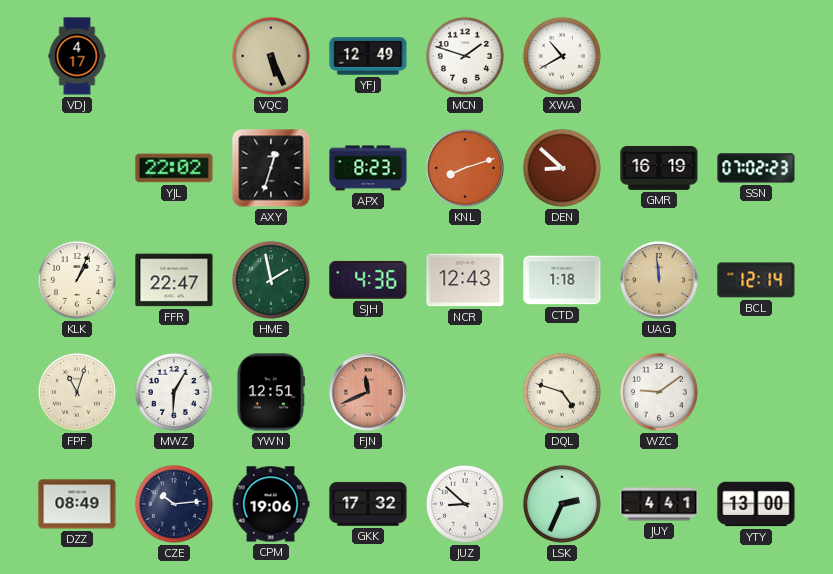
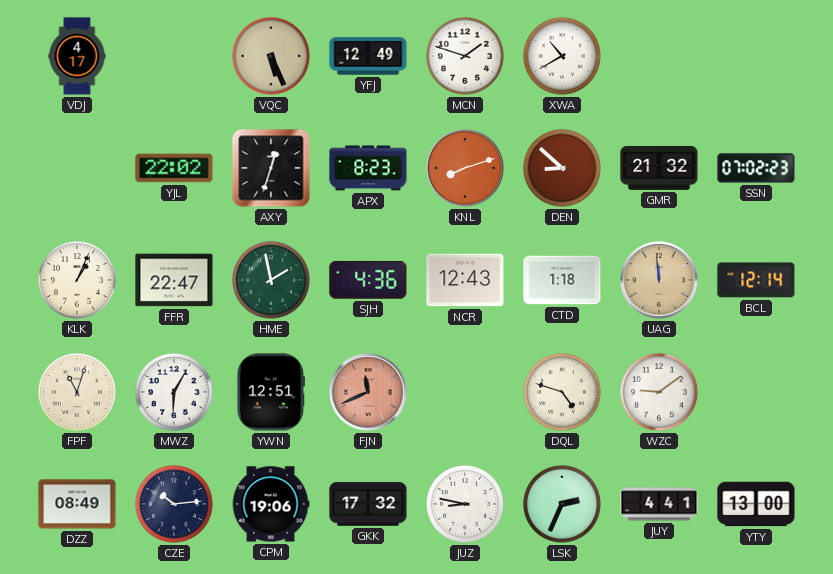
GMR: 16:19 -> 21:32
JUZ: 8:52 -> 8:47
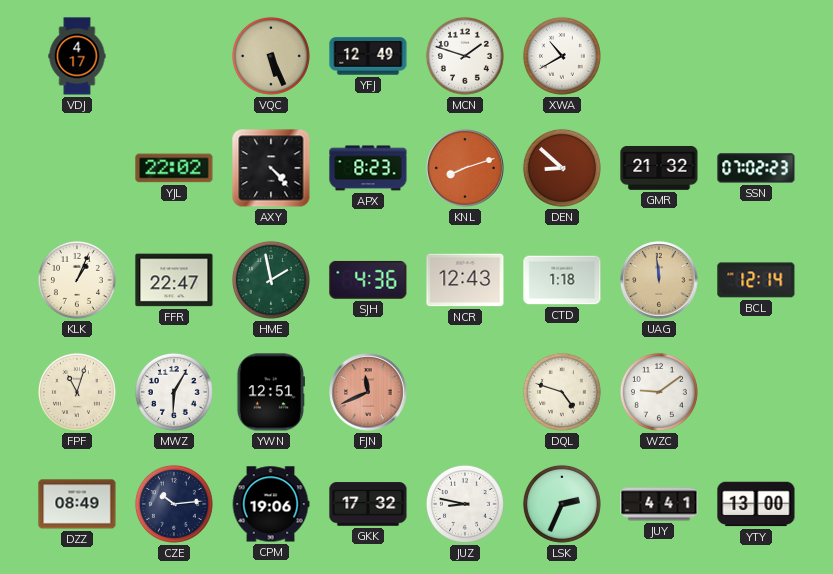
AXY: 12:33 -> 4:23
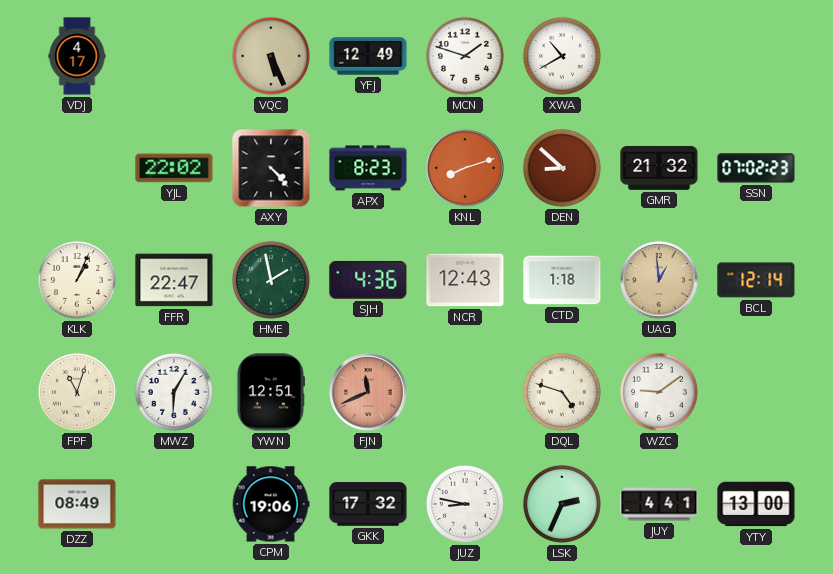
UAG: 11:59 -> 12:59
CZE: 10:14 -> none
